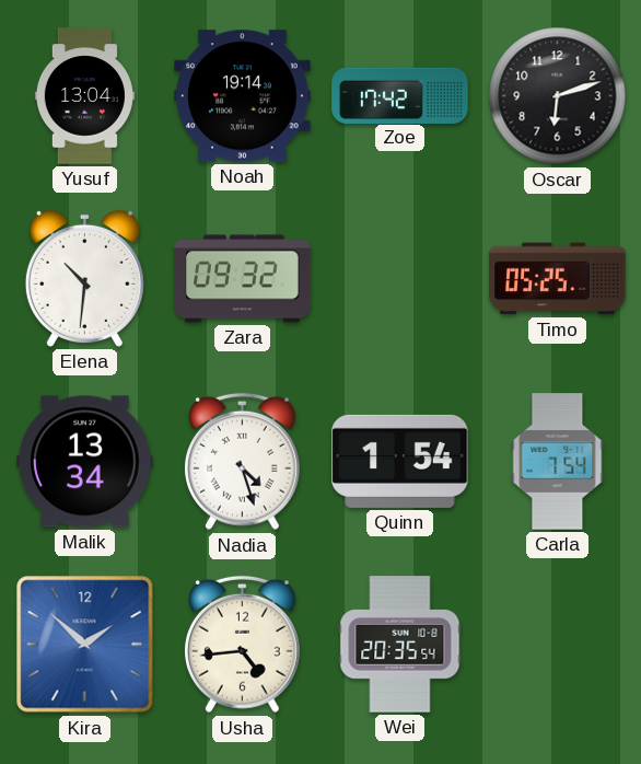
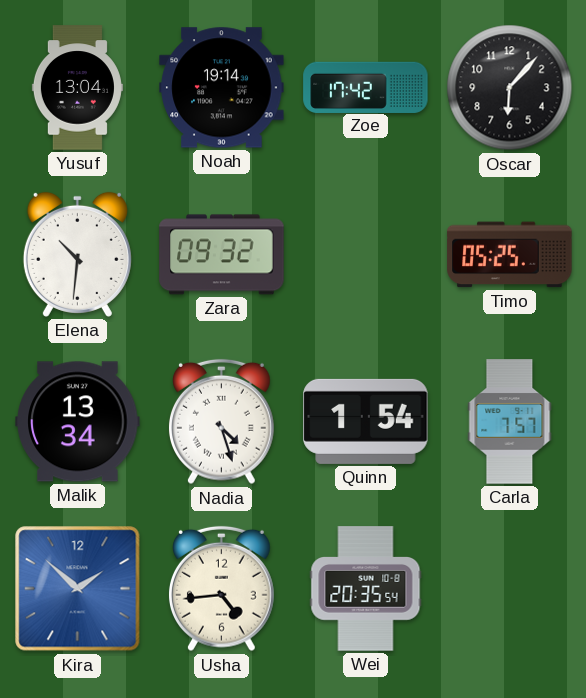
Oscar: 6:12 -> 6:07
Carla: 7:54 -> 7:57
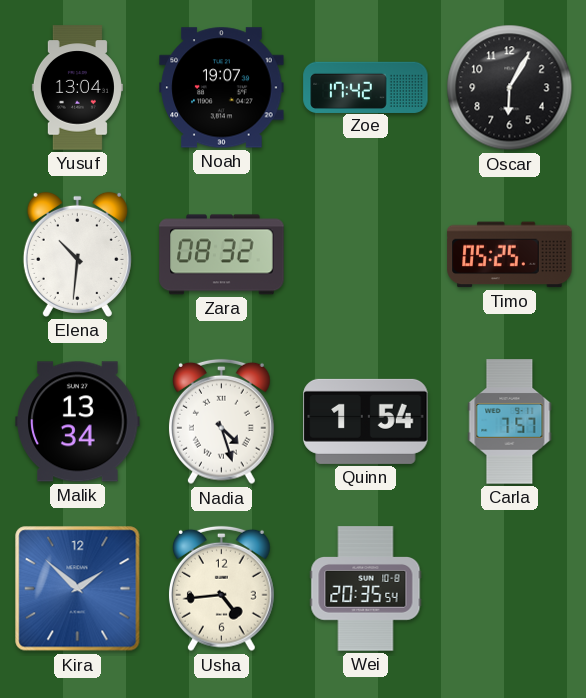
Noah: 19:14 -> 19:07
Oscar: 6:07 -> 6:05
Zara: 09:32 -> 08:32
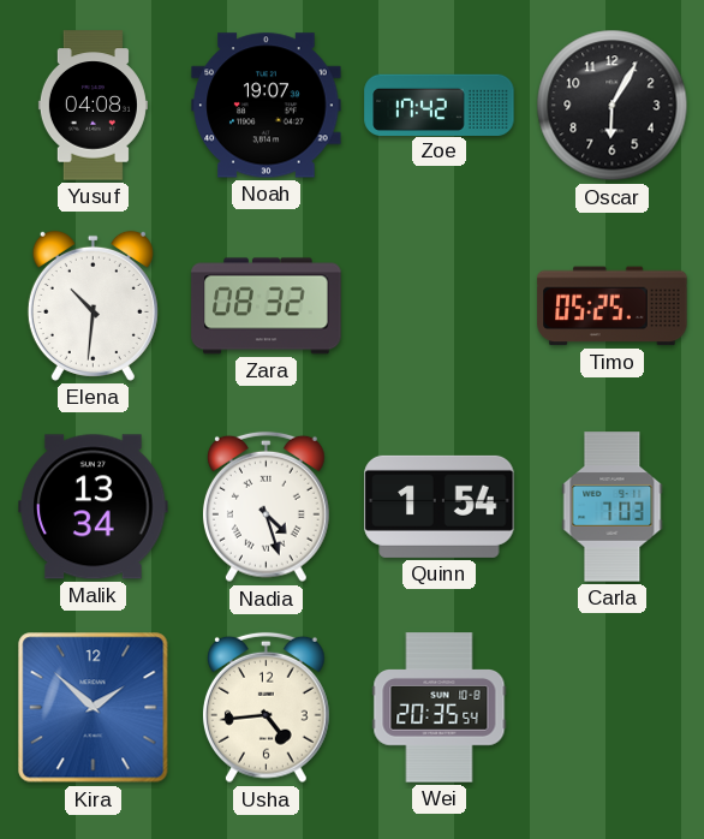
Yusuf: 13:04 -> 04:08
Carla: 7:57 -> 7:03
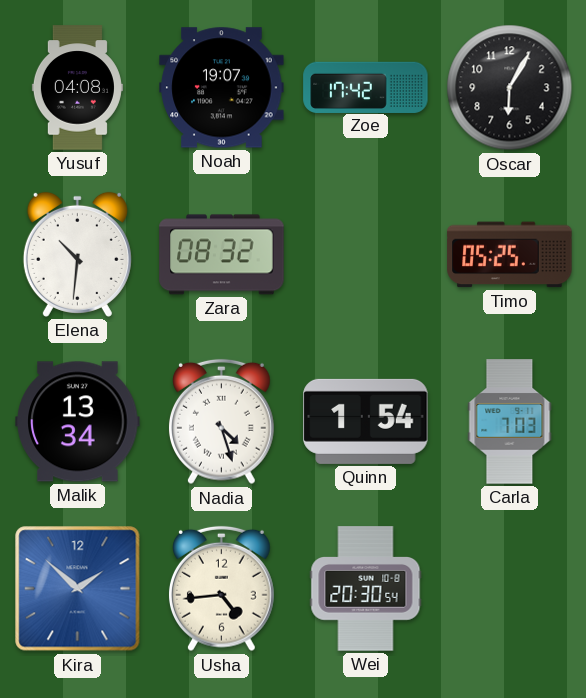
Wei: 20:35 -> 20:30
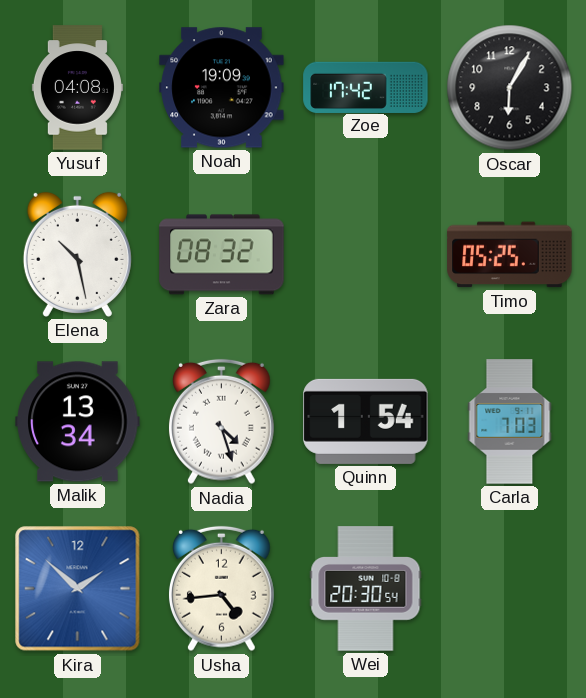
Noah: 19:07 -> 19:09
Elena: 10:31 -> 10:28
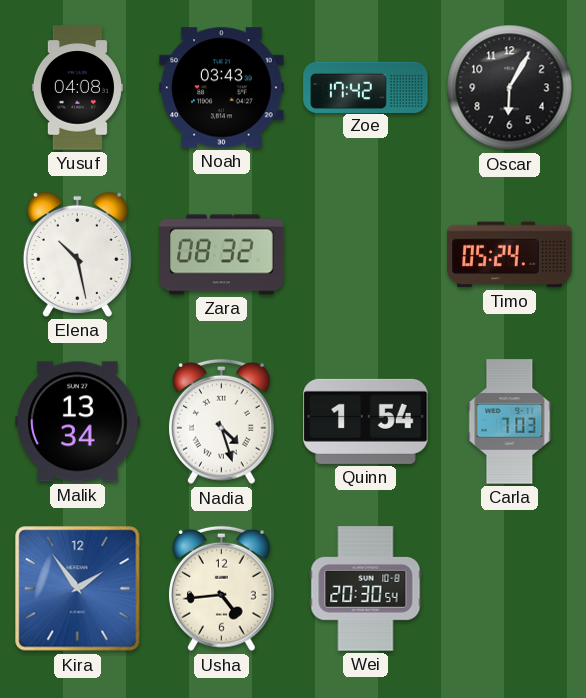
Noah: 19:09 -> 03:43
Timo: 05:25 -> 05:24
Kira: 1:52 -> 1:54
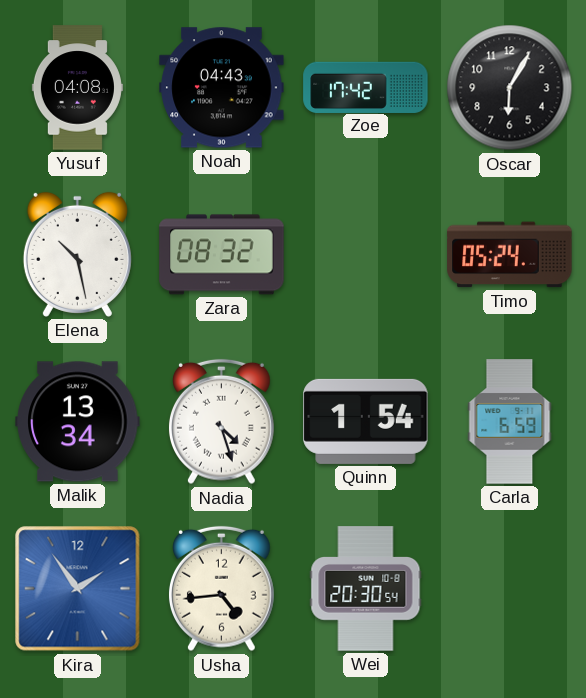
Noah: 03:43 -> 04:43
Carla: 7:03 -> 6:59
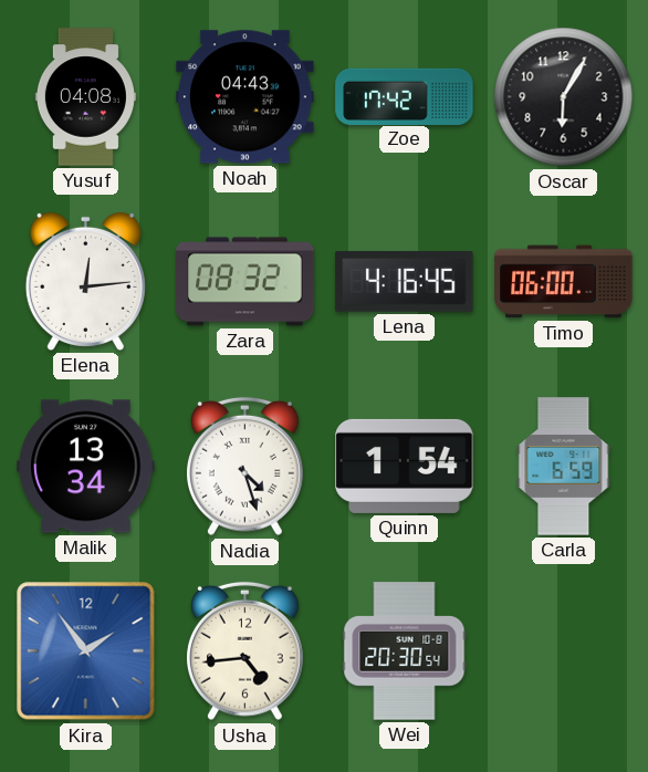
Elena: 10:28 -> 12:14
Lena: none -> 4:16
Timo: 05:24 -> 06:00
